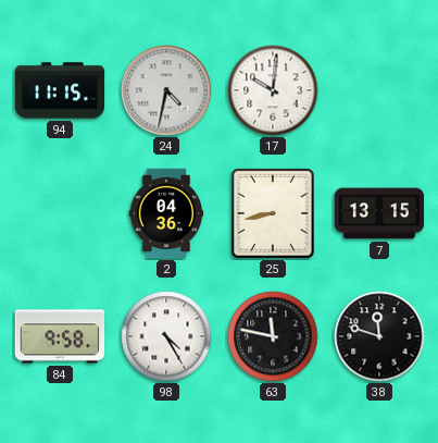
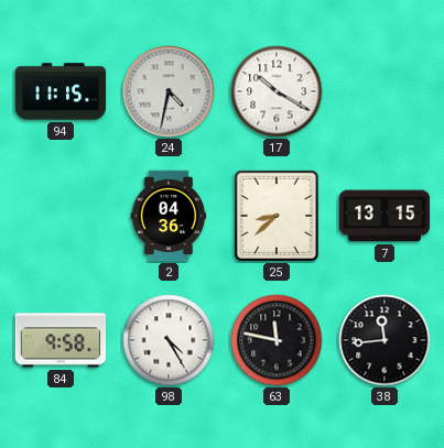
17: 10:01 -> 10:20
25: 8:43 -> 8:38
38: 11:48 -> 11:44
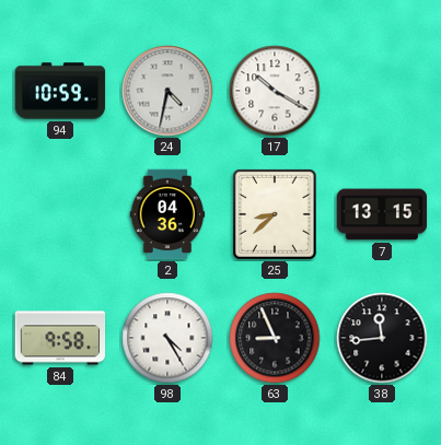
94: 11:15 -> 10:59
63: 11:47 -> 8:56
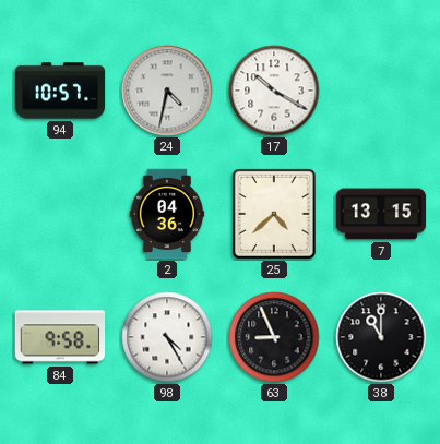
94: 10:59 -> 10:57
25: 8:38 -> 4:38
38: 11:44 -> 11:00
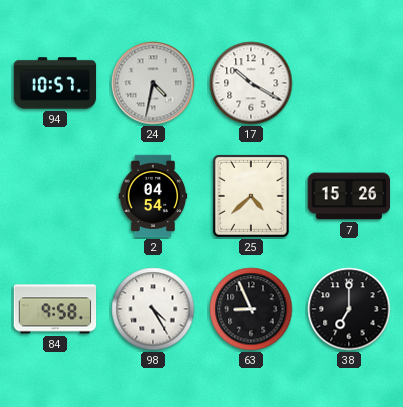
2: 04:36 -> 04:54
7: 13:15 -> 15:26
38: 11:00 -> 7:00
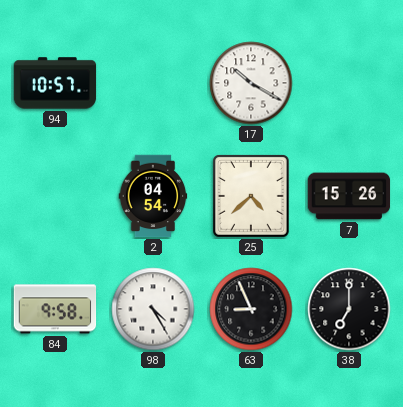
24: 4:32 -> none
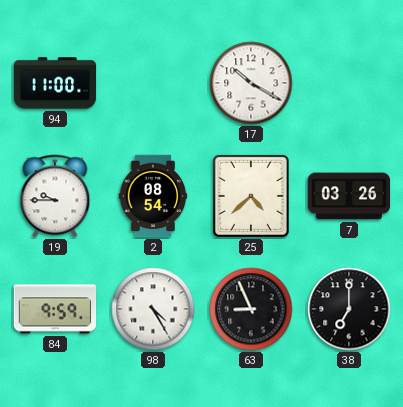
94: 10:57 -> 11:00
19: none -> 9:45
2: 04:54 -> 08:54
7: 15:26 -> 03:26
84: 9:58 -> 9:59
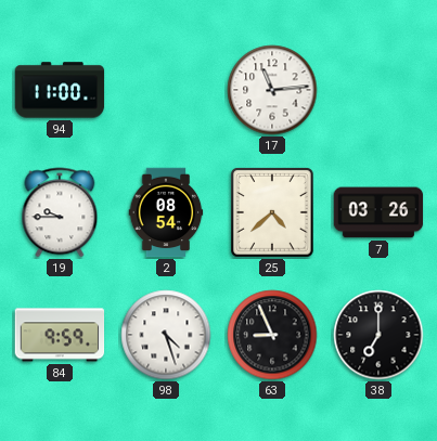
17: 10:20 -> 11:14
98: 4:25 -> 4:27
